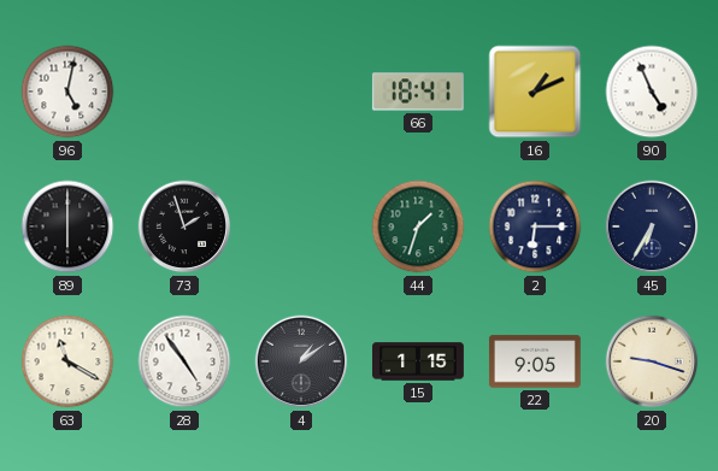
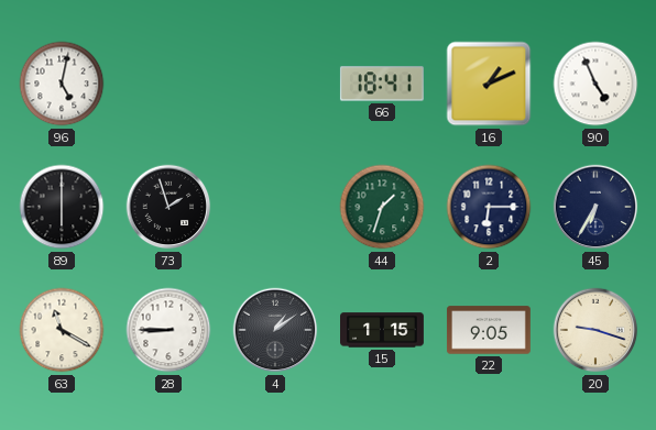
28: 4:54 -> 8:45
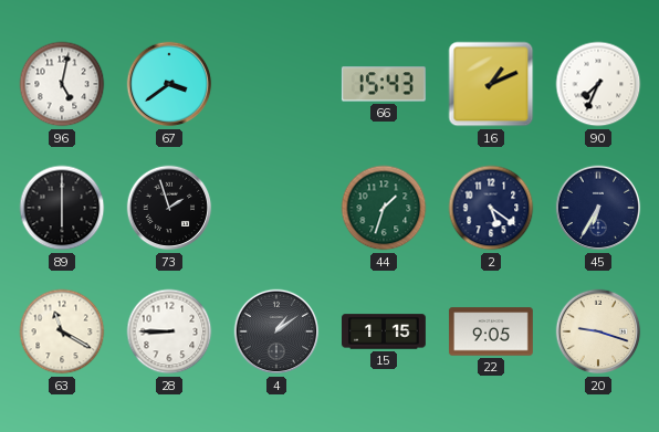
67: none -> 3:39
66: 18:41 -> 15:43
90: 4:56 -> 7:34
2: 6:15 -> 5:21
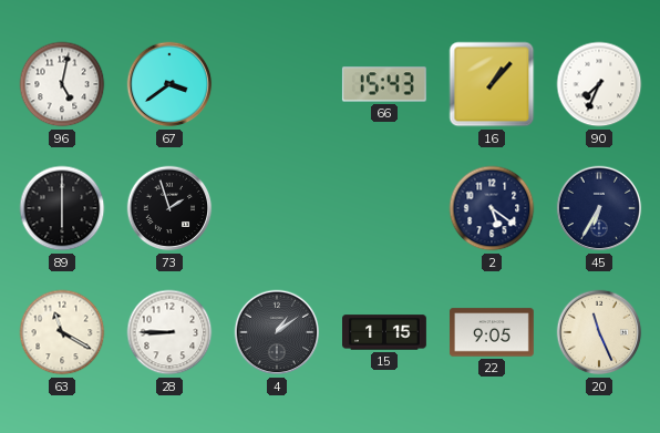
16: 1:11 -> 1:07
44: 1:33 -> none
20: 9:18 -> 11:26
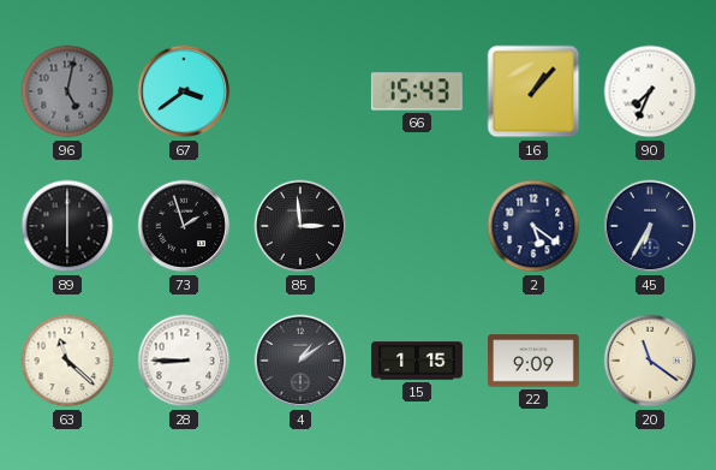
96 dial: white -> grey
85: none -> 2:59
63: 11:20 -> 11:22
22: 9:05 -> 9:09
20: 11:26 -> 11:21
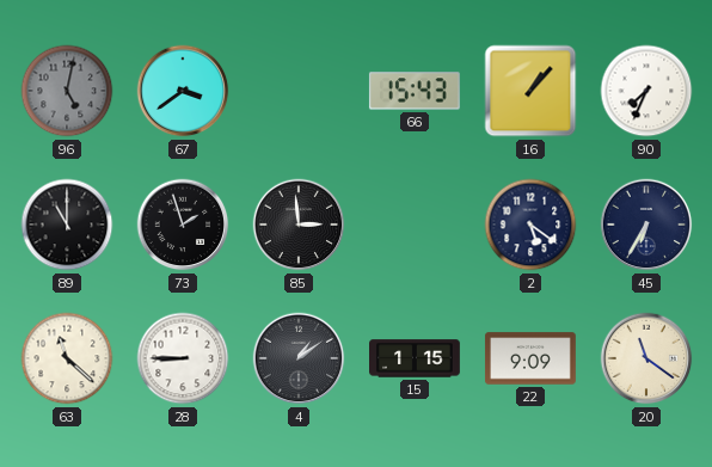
89: 6:00 -> 11:00
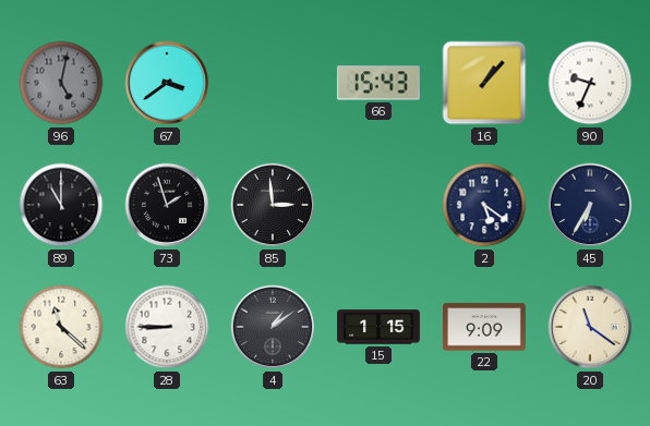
90: 7:34 -> 9:34
